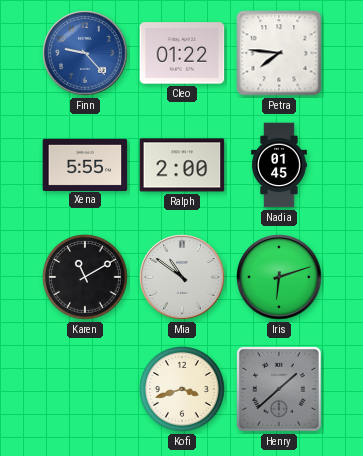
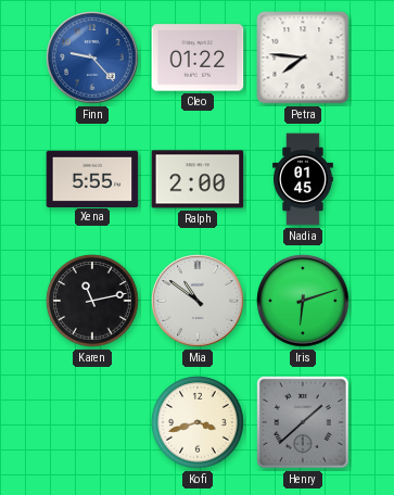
Karen: 11:10 -> 11:13
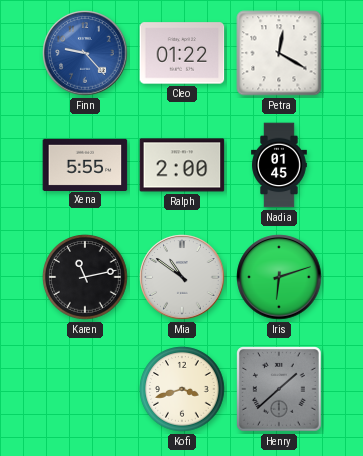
Petra: 7:46 -> 12:20
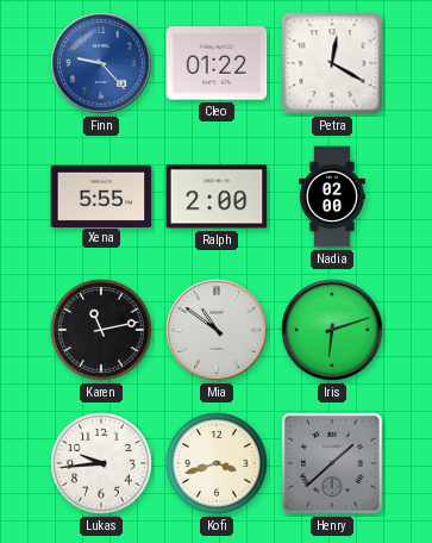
Nadia: 01:45 -> 02:00
Lukas: none -> 9:44
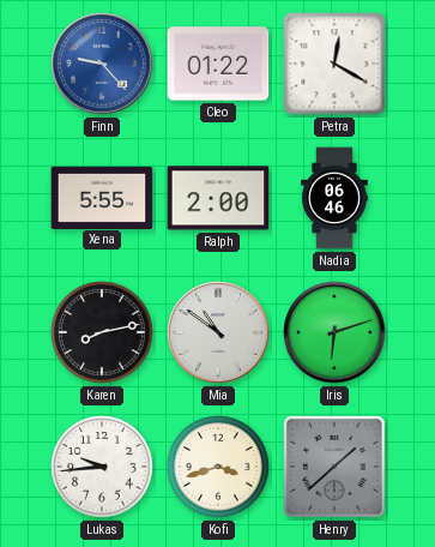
Nadia: 02:00 -> 06:46
Karen: 11:13 -> 8:13
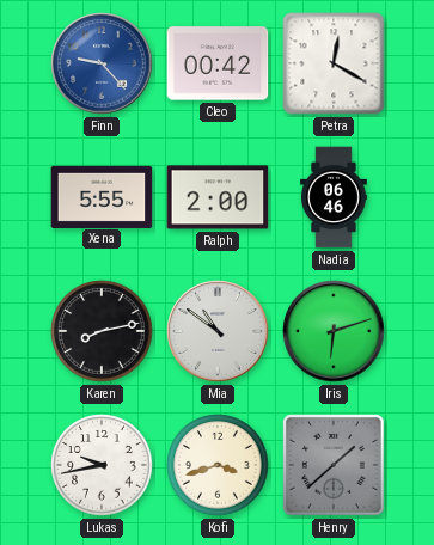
Cleo: 01:22 -> 00:42
Lukas: 9:44 -> 9:43
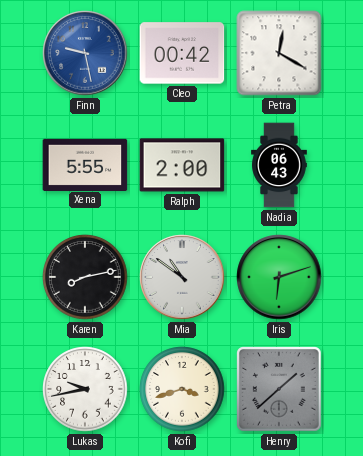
Finn: 9:23 -> 9:28
Nadia: 06:46 -> 06:43
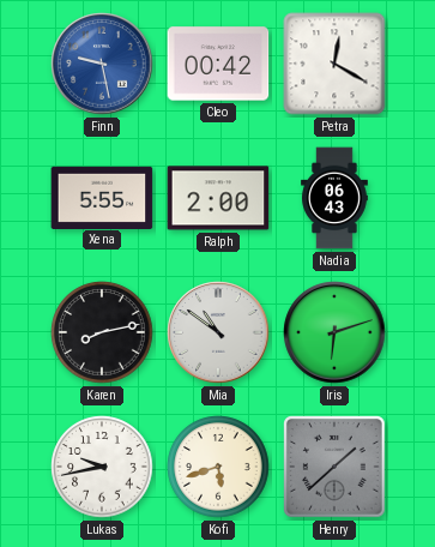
Kofi: 3:42 -> 5:42
